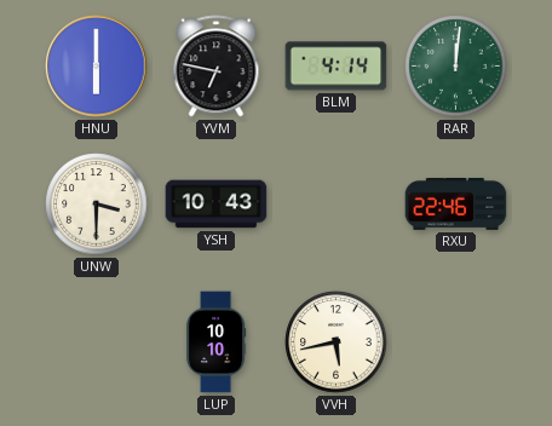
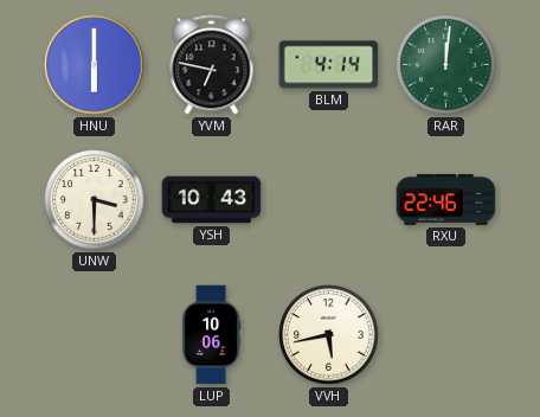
LUP: 10:10 -> 10:06
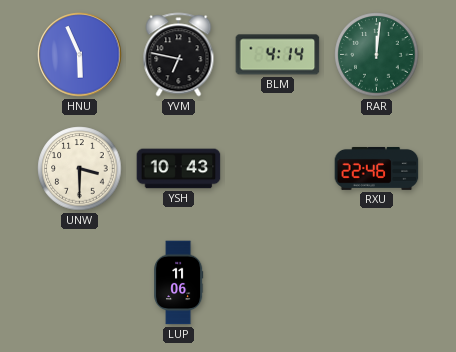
HNU: 6:00 -> 5:56
LUP: 10:06 -> 11:06
VVH: 5:43 -> none
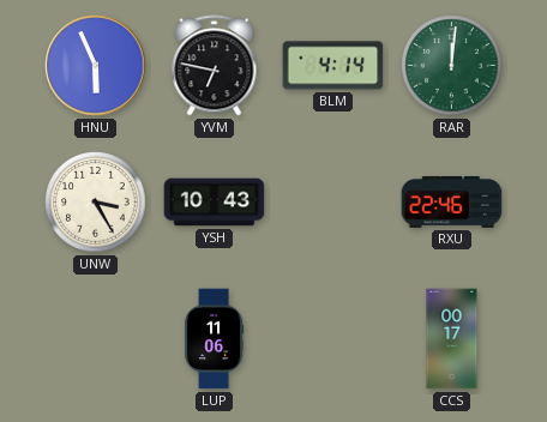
UNW: 3:30 -> 3:25
CCS: none -> 00:17
